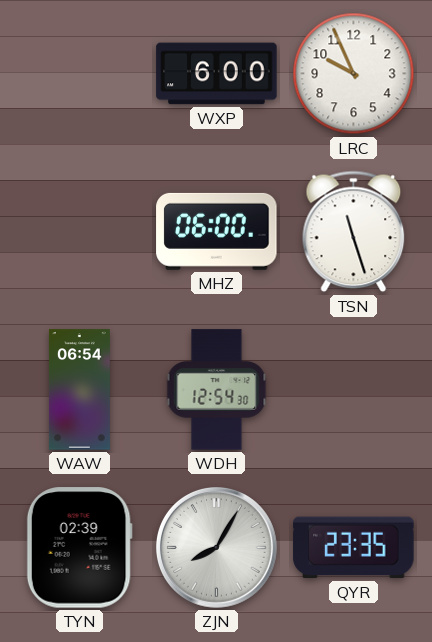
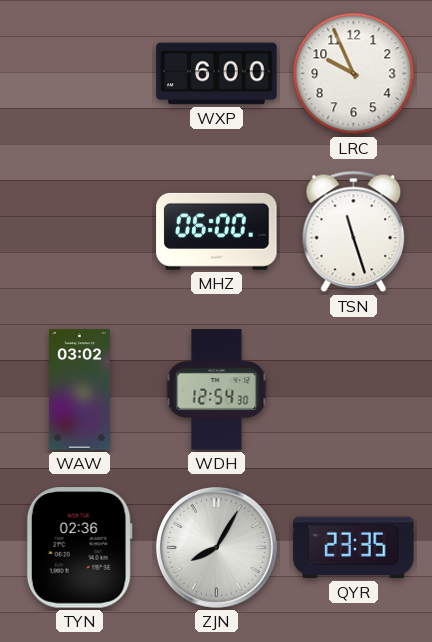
WAW: 06:54 -> 03:02
TYN: 02:39 -> 02:36
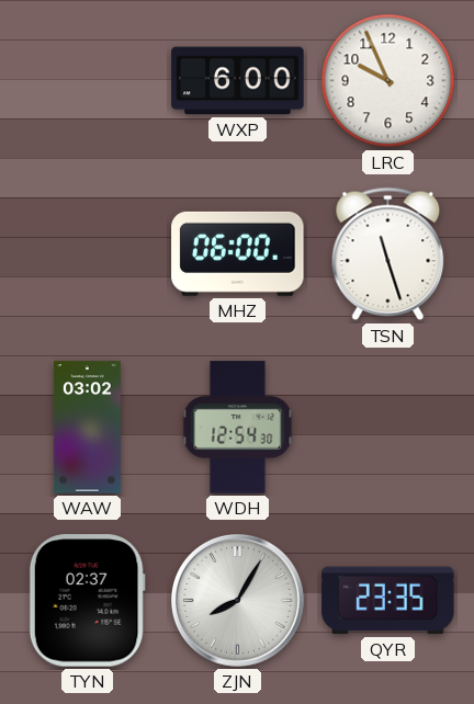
TYN: 02:36 -> 02:37
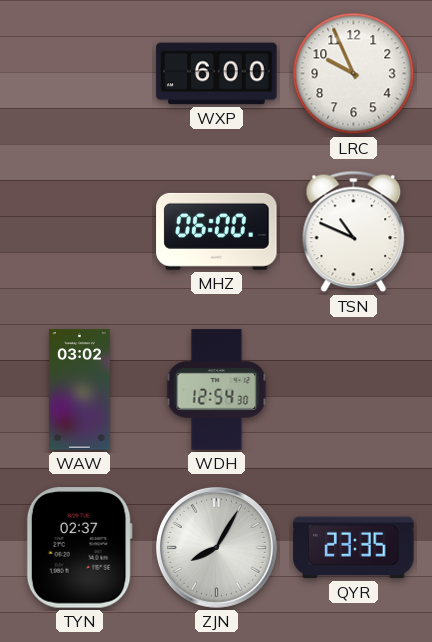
TSN: 11:27 -> 10:49
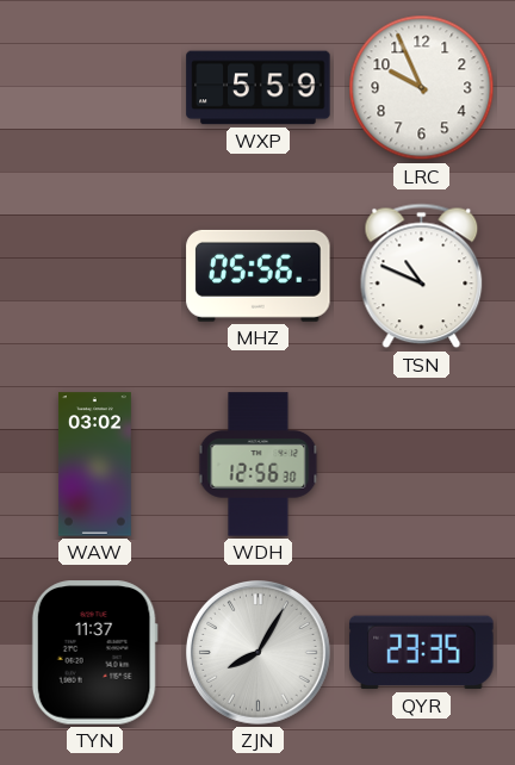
WXP: 6:00 -> 5:59
MHZ: 06:00 -> 05:56
WDH: 12:54 -> 12:56
TYN: 02:37 -> 11:37
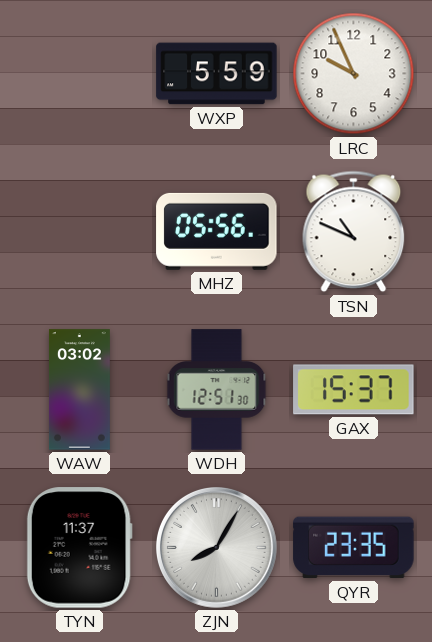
WDH: 12:56 -> 12:51
GAX: none -> 15:37
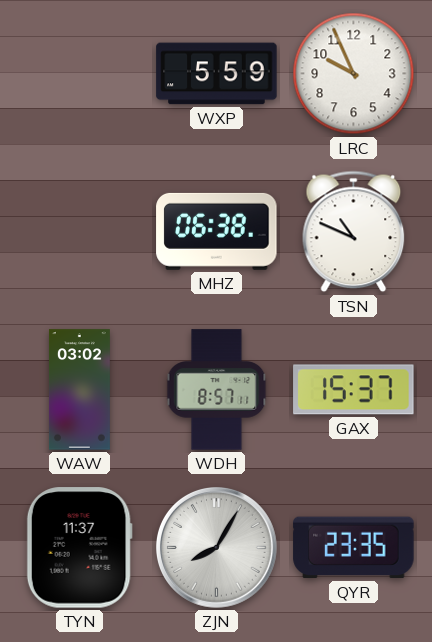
MHZ: 05:56 -> 06:38
WDH: 12:51 -> 8:57
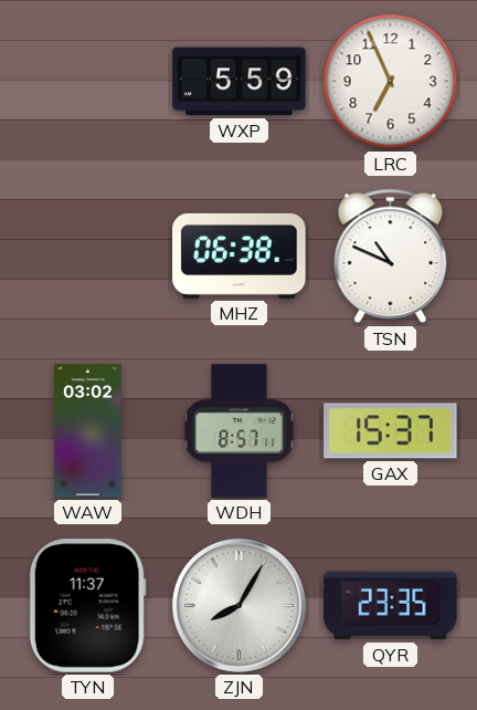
LRC: 9:56 -> 6:56
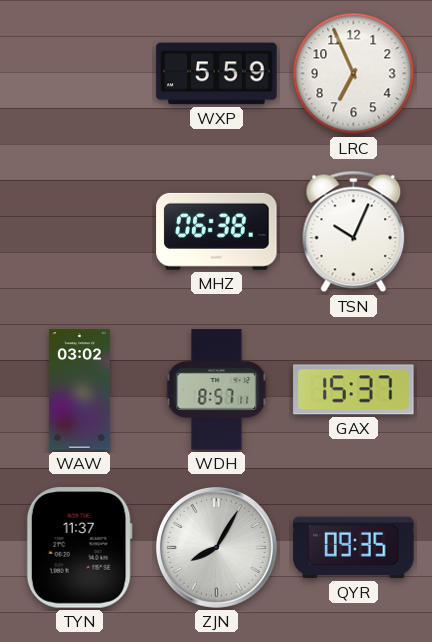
TSN: 10:49 -> 10:04
QYR: 23:35 -> 09:35
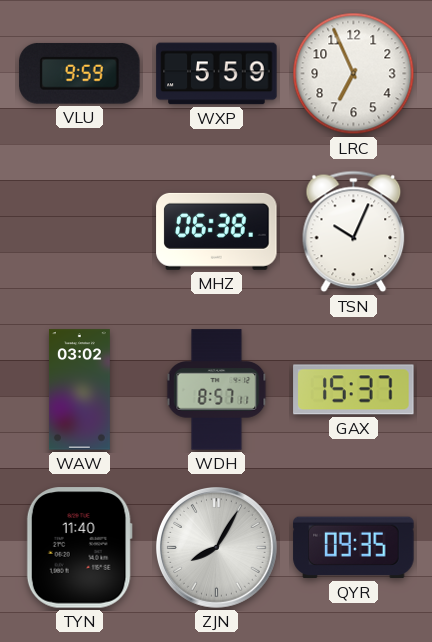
VLU: none -> 9:59
TYN: 11:37 -> 11:40
